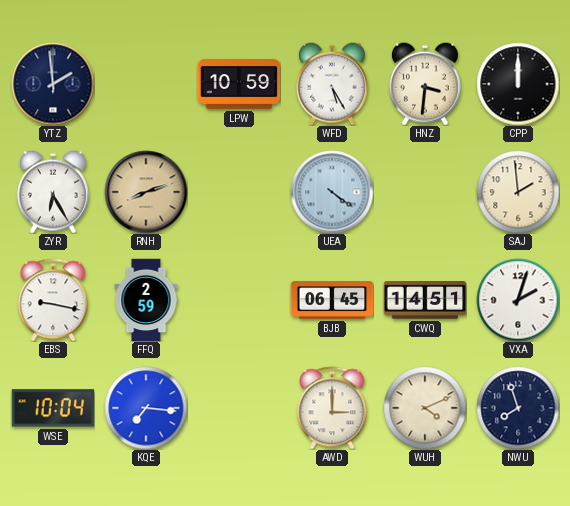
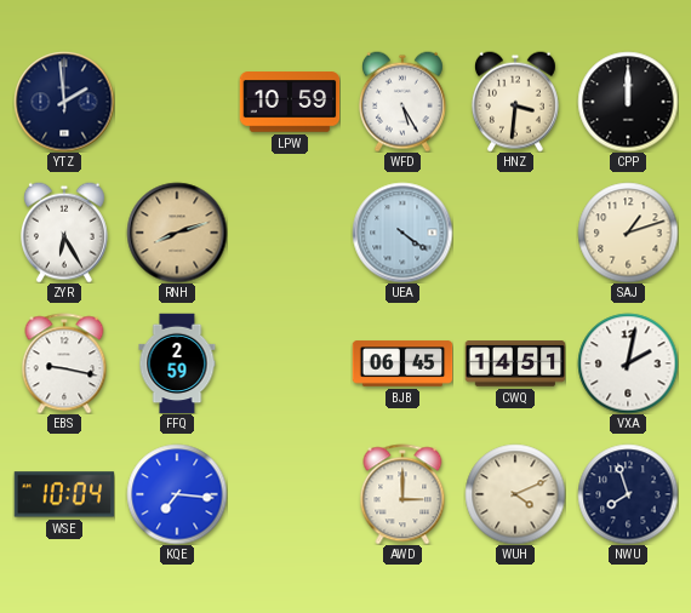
SAJ: 1:59 -> 1:12
VXA: 2:03 -> 2:02
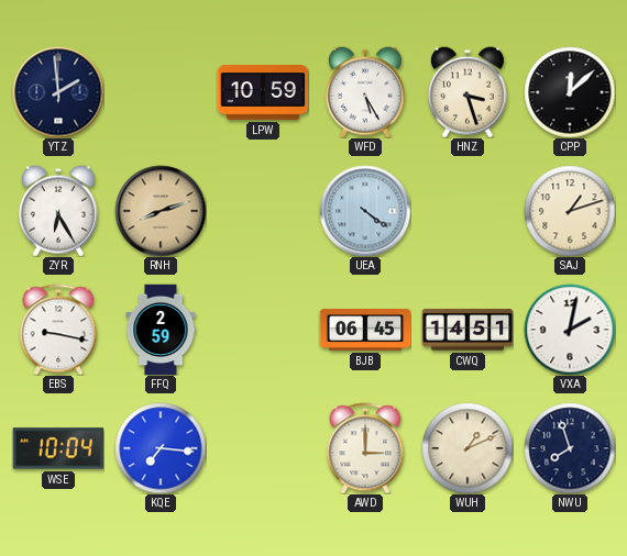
HNZ: 3:31 -> 3:27
CPP: 12:00 -> 12:08
WUH: 4:11 -> 1:11
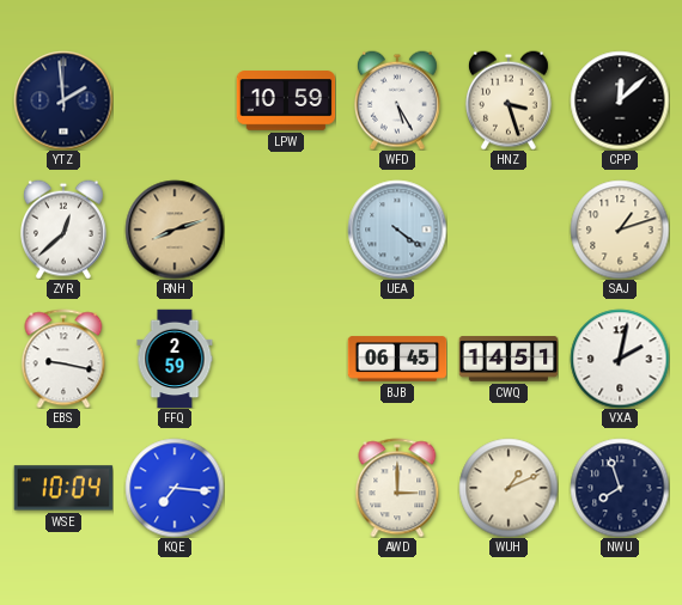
ZYR: 6:25 -> 12:38
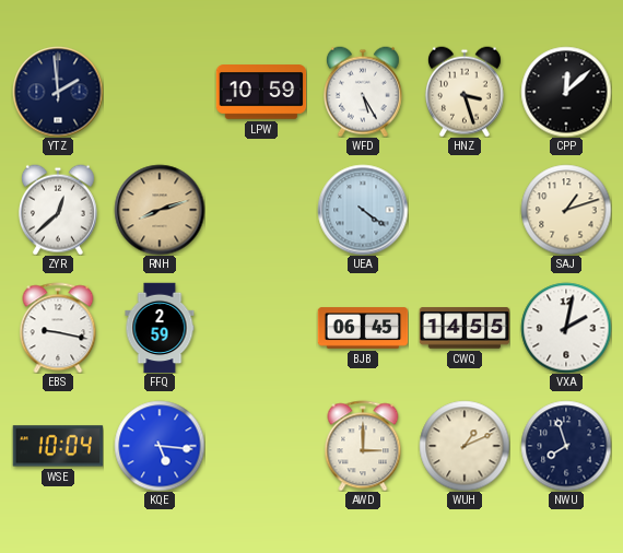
CWQ: 14:51 -> 14:55
KQE: 7:16 -> 5:16
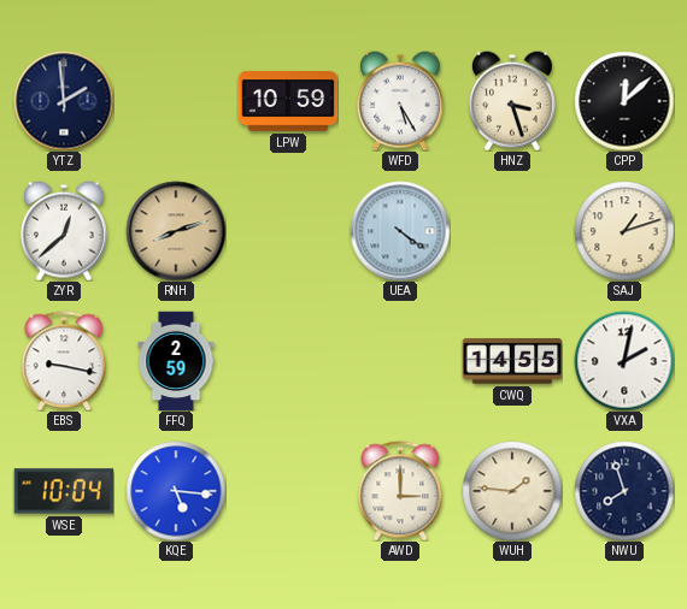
BJB: 06:45 -> none
WUH: 1:11 -> 1:46
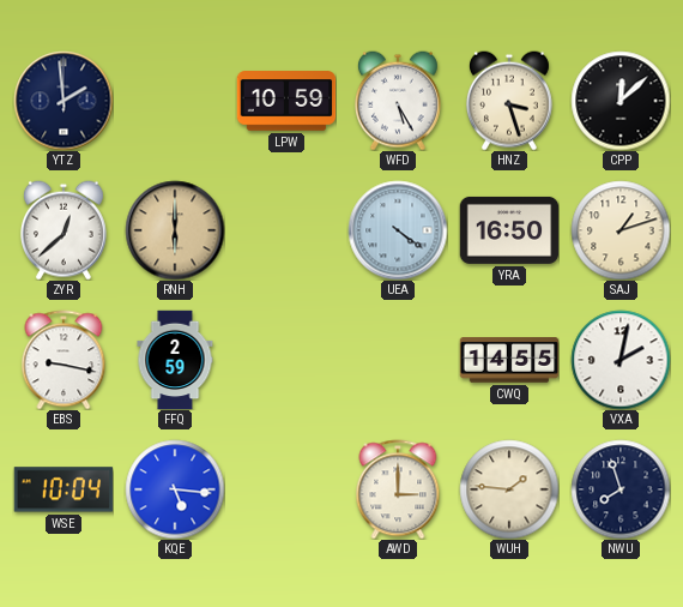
RNH: 8:12 -> 6:00
YRA: none -> 16:50
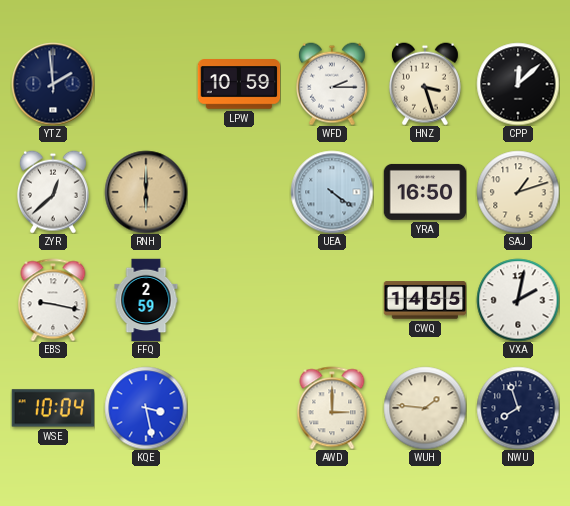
WFD: 5:25 -> 2:15
KQE: 5:16 -> 3:28
